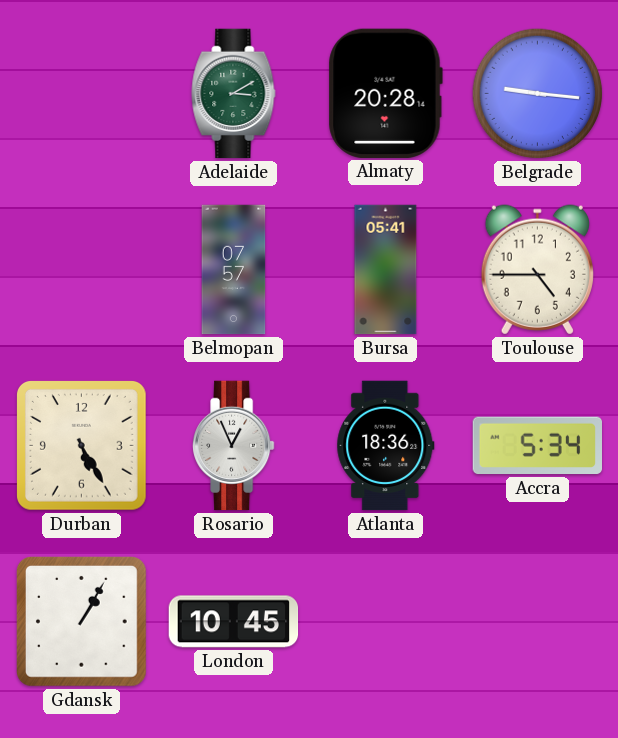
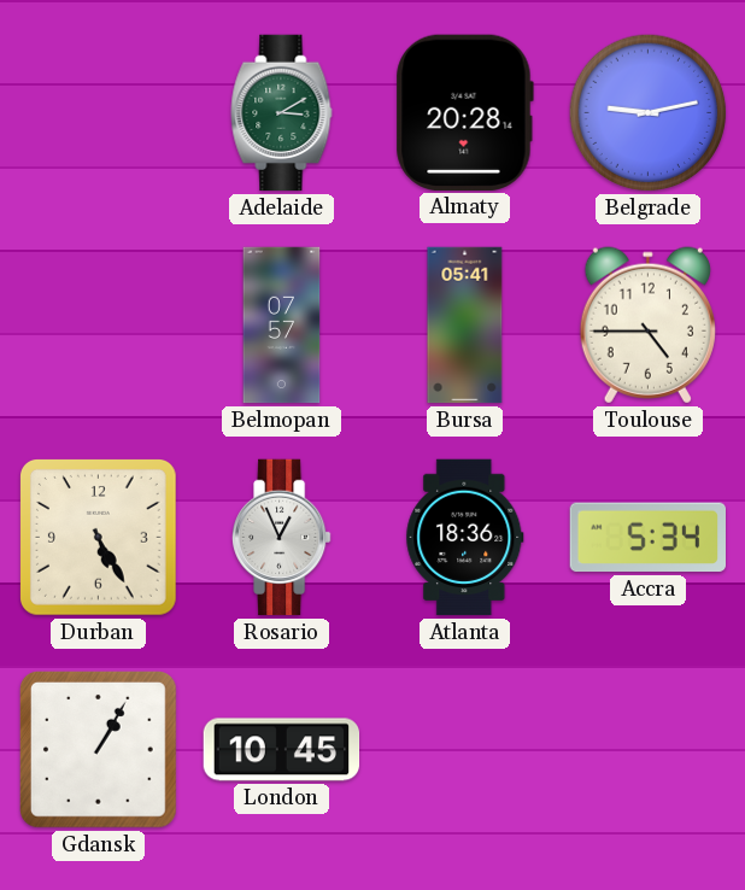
Belgrade: 9:16 -> 9:13
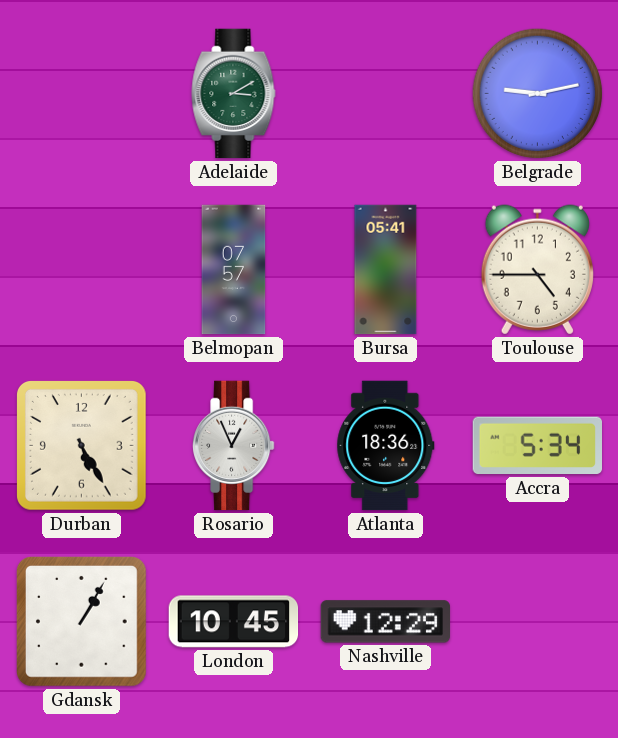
Almaty: 20:28 -> none
Nashville: none -> 12:29
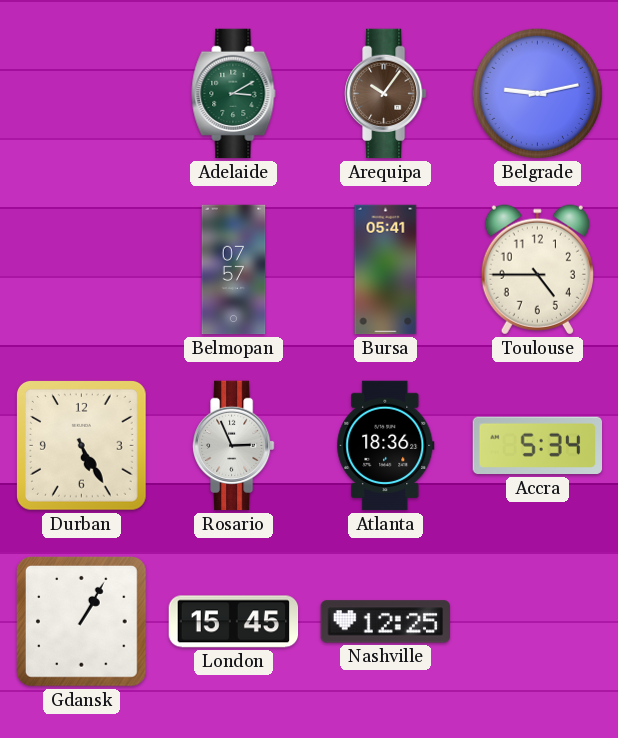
Arequipa: none -> 10:06
Rosario: 12:56 -> 2:56
London: 10:45 -> 15:45
Nashville: 12:29 -> 12:25
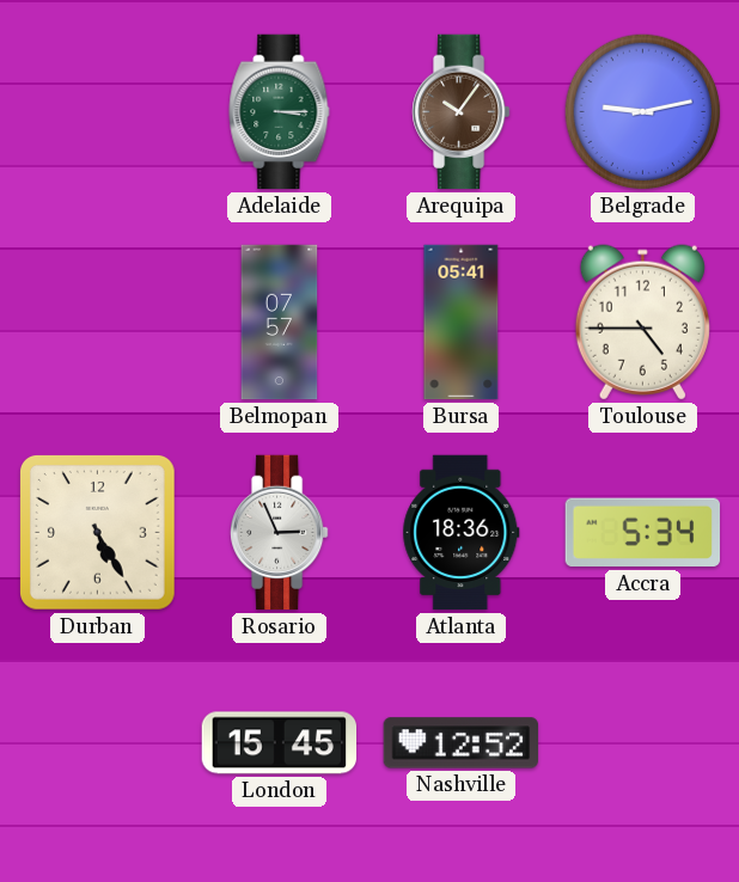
Adelaide: 3:10 -> 3:15
Gdansk: 1:05 -> none
Nashville: 12:25 -> 12:52
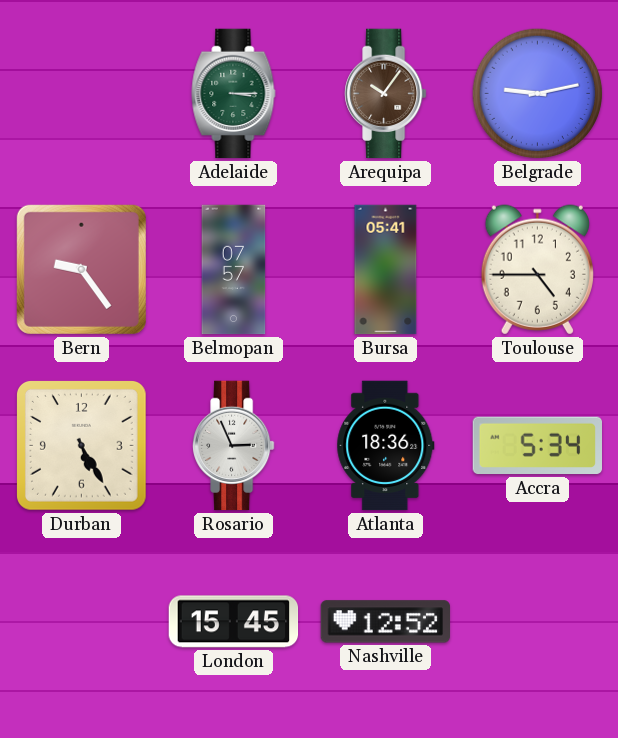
Bern: none -> 9:24
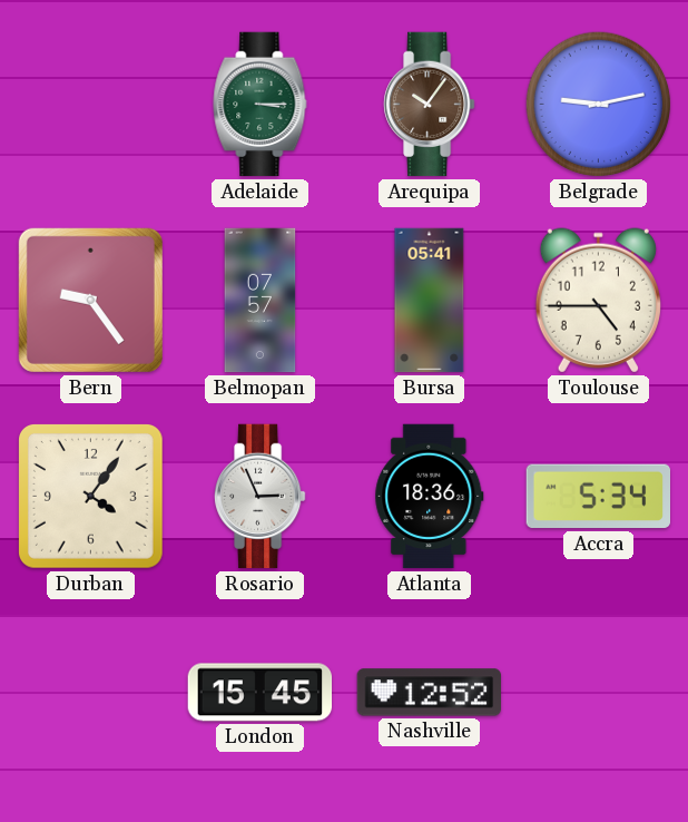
Durban: 5:25 -> 4:06
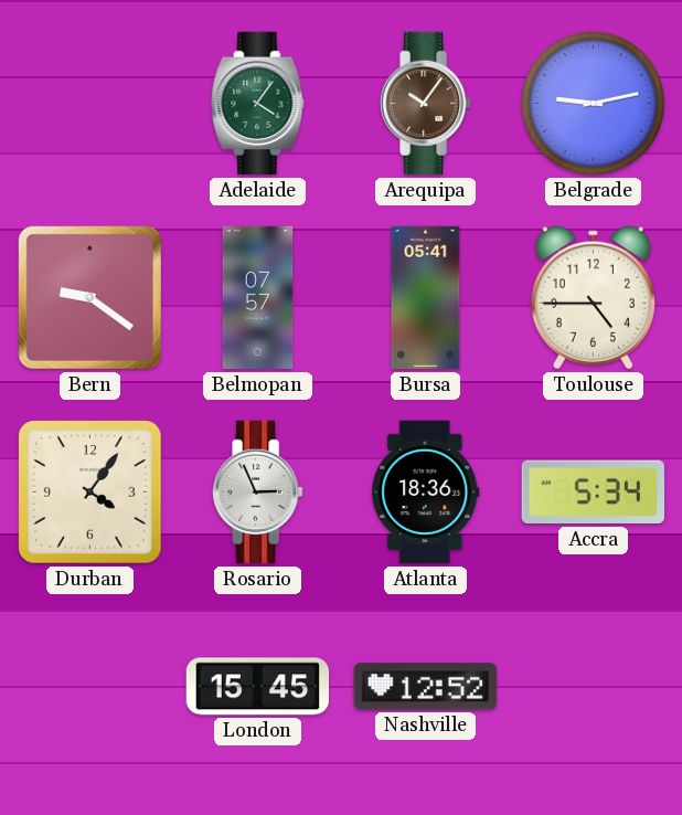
Adelaide: 3:15 -> 4:06
Bern: 9:24 -> 9:21
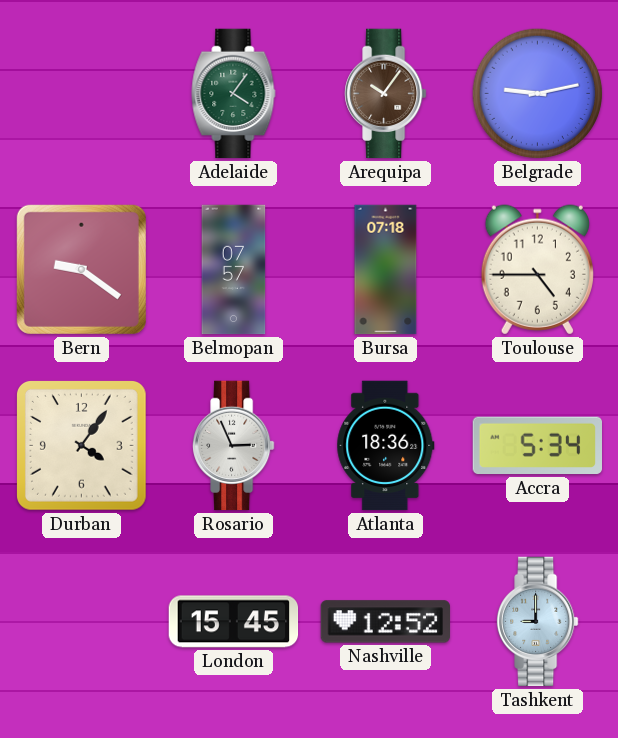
Bursa: 05:41 -> 07:18
Tashkent: none -> 9:00
